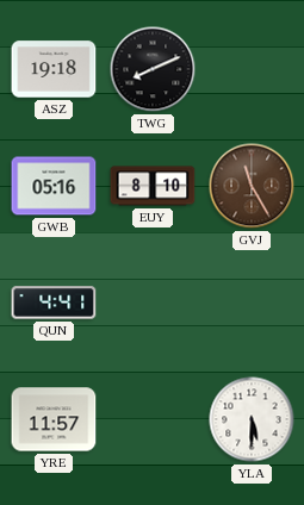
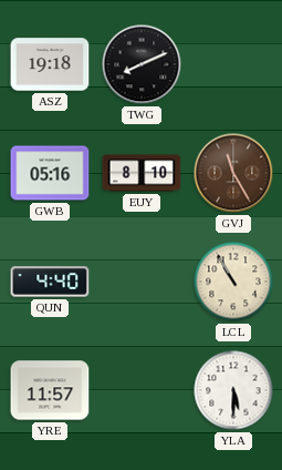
QUN: 4:41 -> 4:40
LCL: none -> 10:55
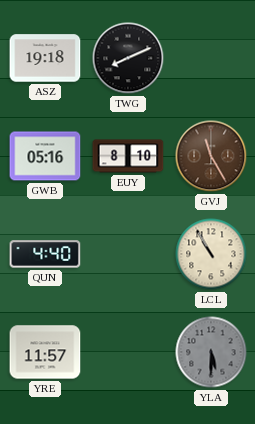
YLA dial: white -> grey
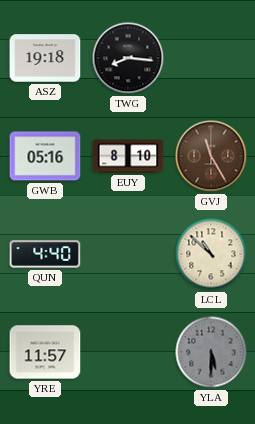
TWG: 8:11 -> 8:16
LCL: 10:55 -> 10:52
